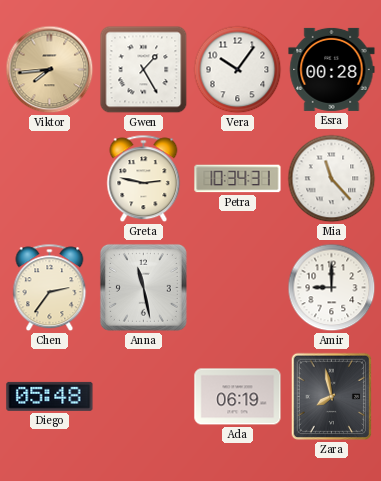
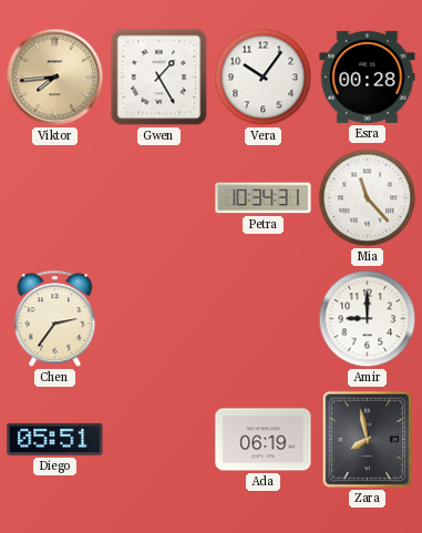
Greta: 2:47 -> none
Anna: 11:28 -> none
Diego: 05:48 -> 05:51
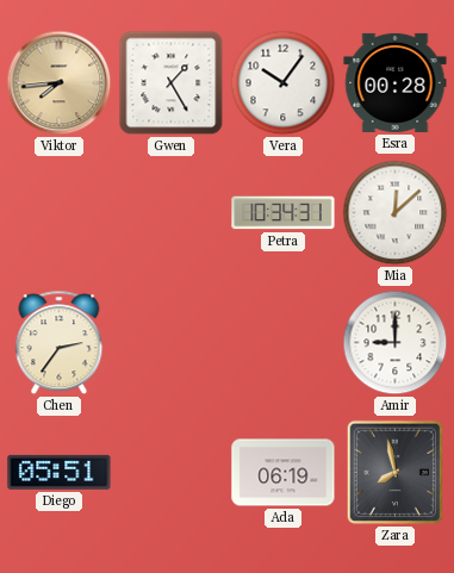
Mia: 11:23 -> 12:08
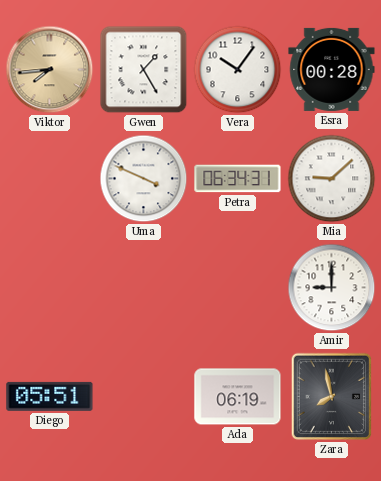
Uma: none -> 3:49
Petra: 10:34 -> 06:34
Mia: 12:08 -> 9:08
Chen: 2:36 -> none
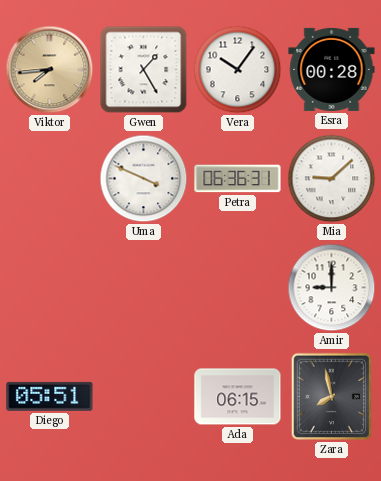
Petra: 06:34 -> 06:36
Ada: 06:19 -> 06:15
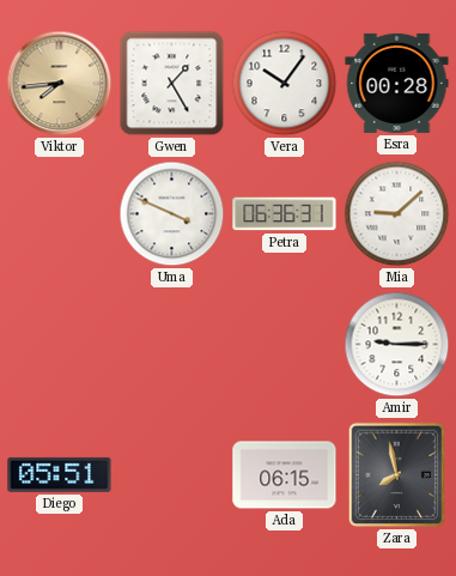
Amir: 9:00 -> 9:15
